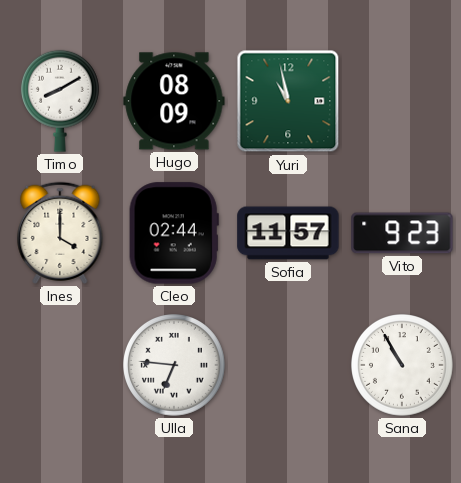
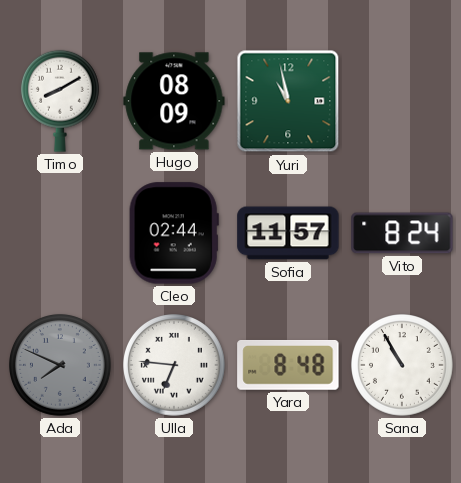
Ines: 4:00 -> none
Vito: 9:23 -> 8:24
Ada: none -> 7:49
Yara: none -> 8:48
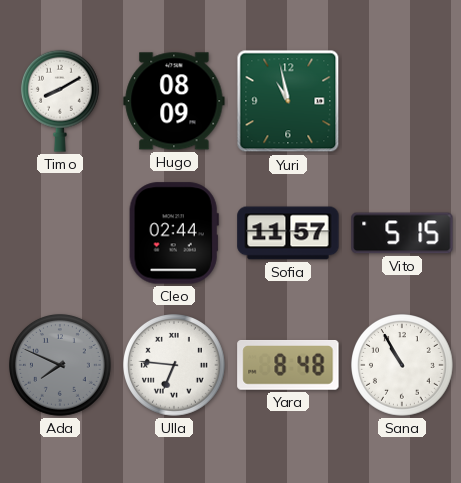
Vito: 8:24 -> 5:15
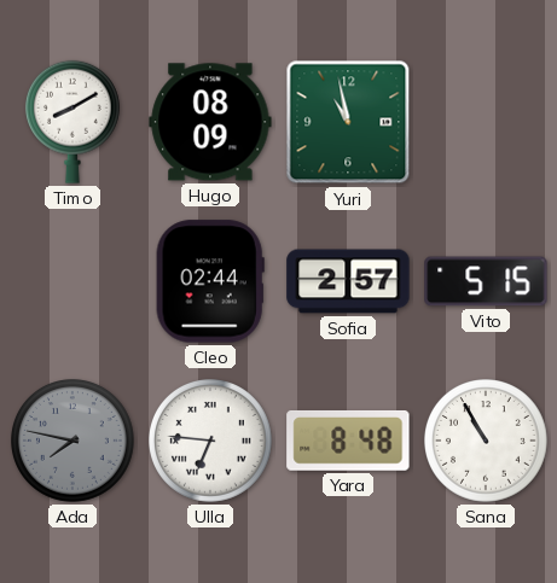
Sofia: 11:57 -> 2:57
Ada: 7:49 -> 7:47
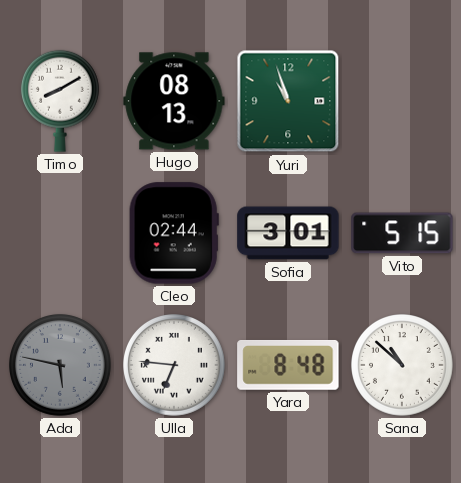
Hugo: 08:09 -> 08:13
Yuri: 10:58 -> 10:57
Sofia: 2:57 -> 3:01
Ada: 7:47 -> 5:47
Sana: 10:55 -> 10:52
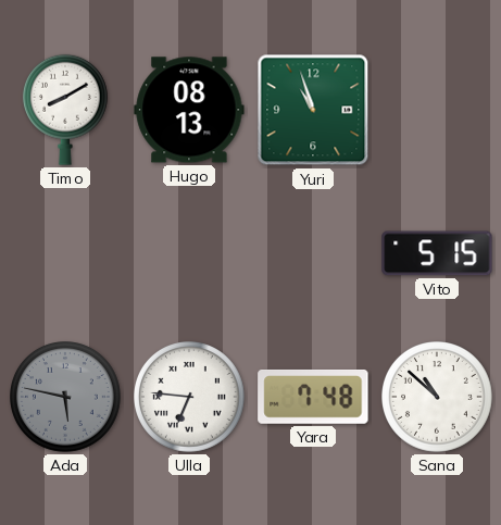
Cleo: 02:44 -> none
Sofia: 3:01 -> none
Yara: 8:48 -> 7:48
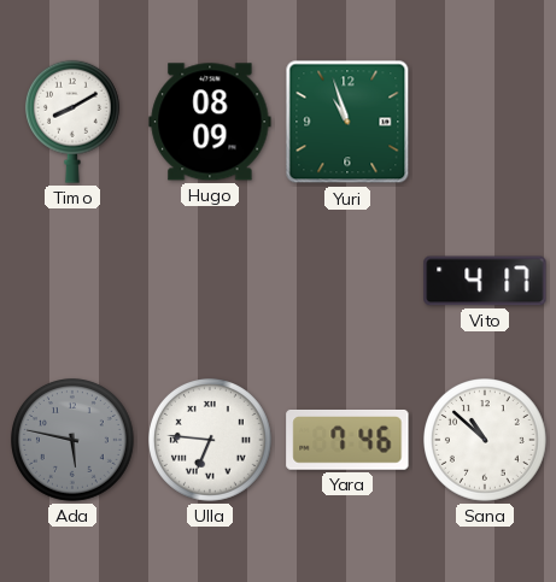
Hugo: 08:13 -> 08:09
Vito: 5:15 -> 4:17
Yara: 7:48 -> 7:46
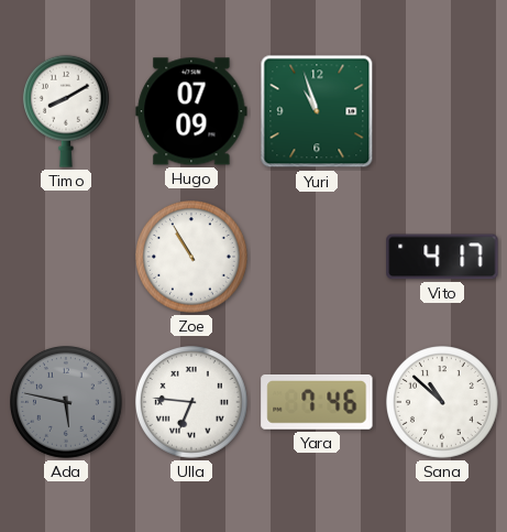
Hugo: 08:09 -> 07:09
Zoe: none -> 10:55
